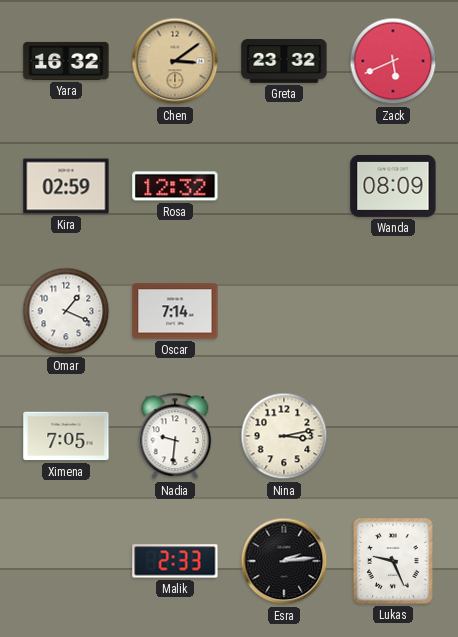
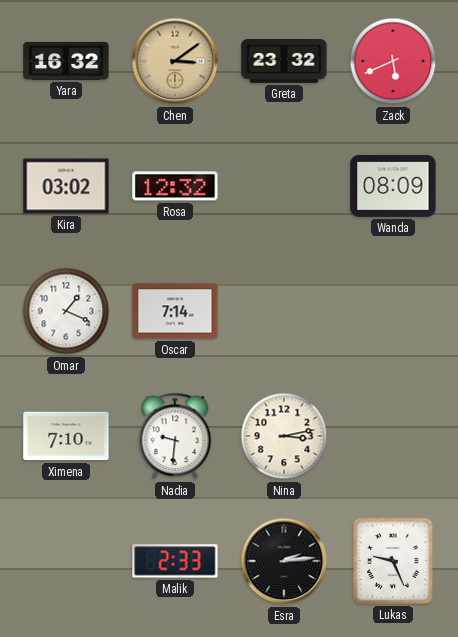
Kira: 02:59 -> 03:02
Ximena: 7:05 -> 7:10
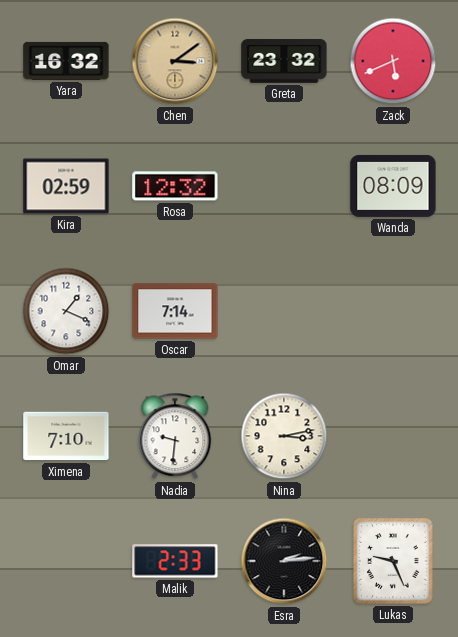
Kira: 03:02 -> 02:59
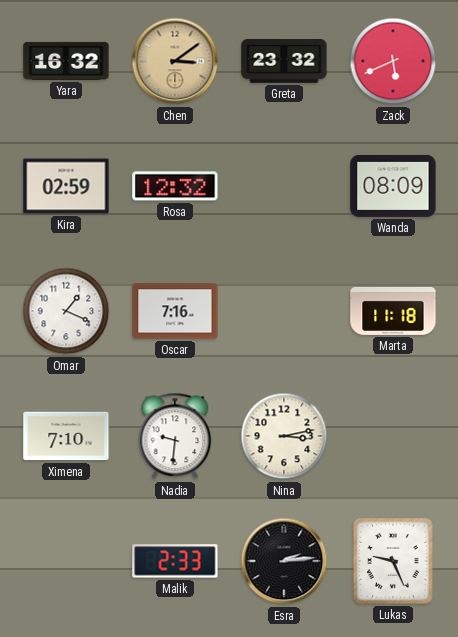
Oscar: 7:14 -> 7:16
Marta: none -> 11:18
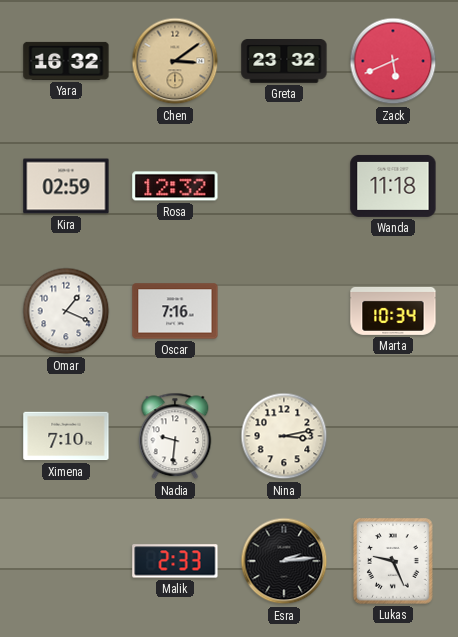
Wanda: 08:09 -> 11:18
Marta: 11:18 -> 10:34
